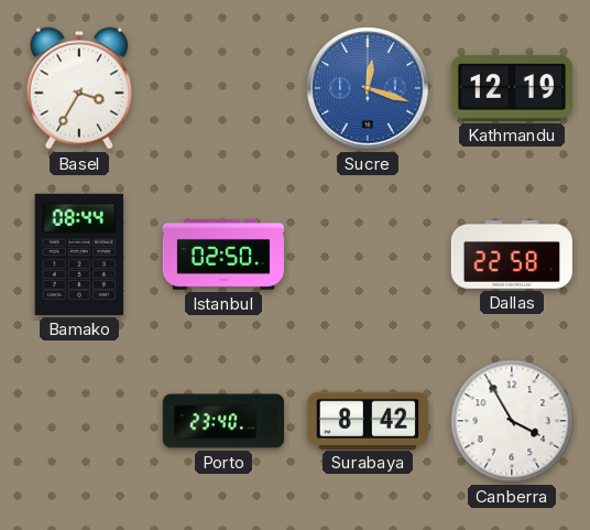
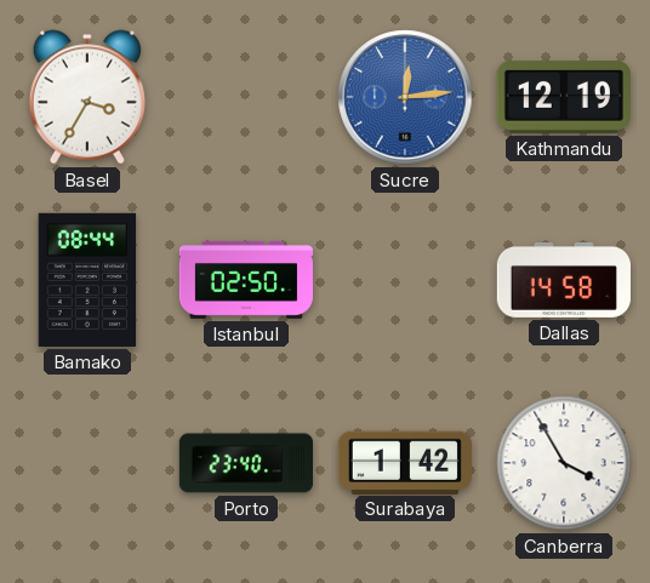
Sucre: 12:18 -> 12:14
Dallas: 22:58 -> 14:58
Surabaya: 8:42 -> 1:42
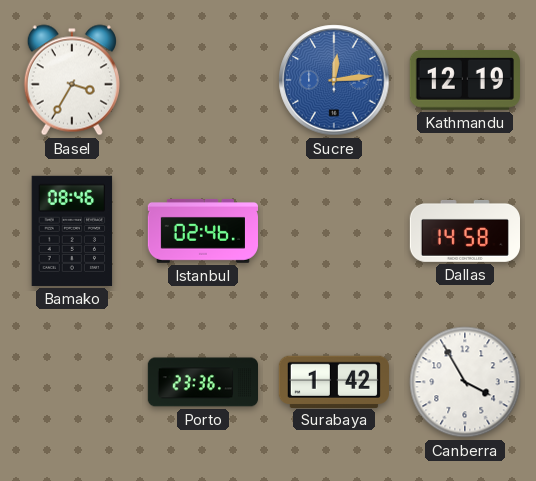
Bamako: 08:44 -> 08:46
Istanbul: 02:50 -> 02:46
Porto: 23:40 -> 23:36
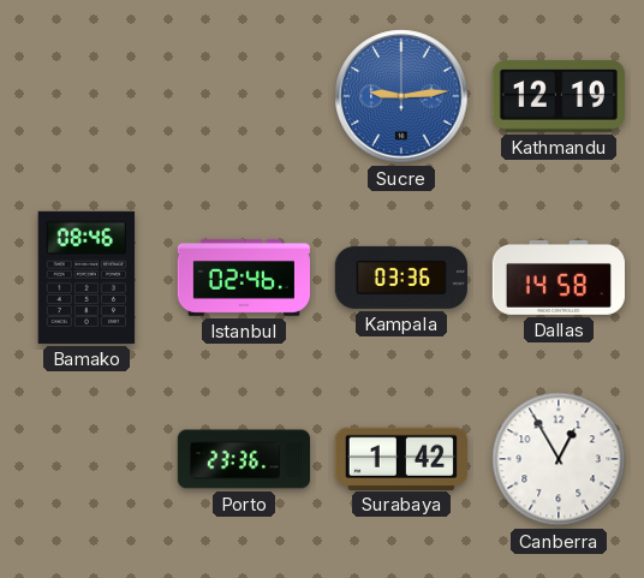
Basel: 3:35 -> none
Sucre: 12:14 -> 9:14
Kampala: none -> 03:36
Canberra: 3:55 -> 12:55
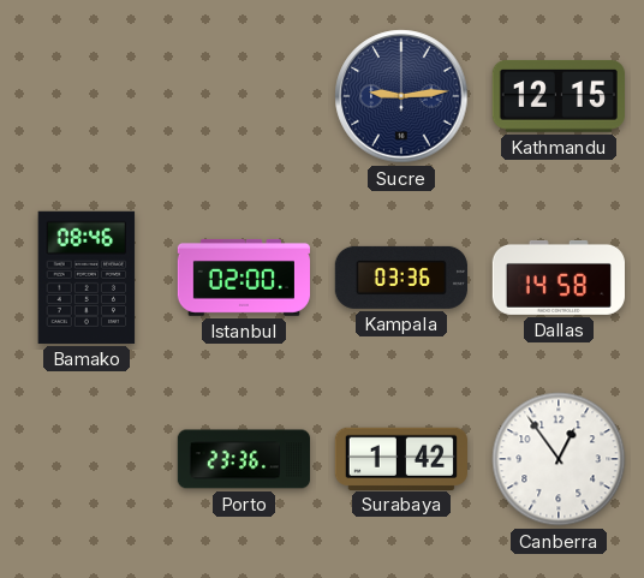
Sucre dial: blue -> navy
Kathmandu: 12:19 -> 12:15
Istanbul: 02:46 -> 02:00
Canberra: 12:55 -> 12:54
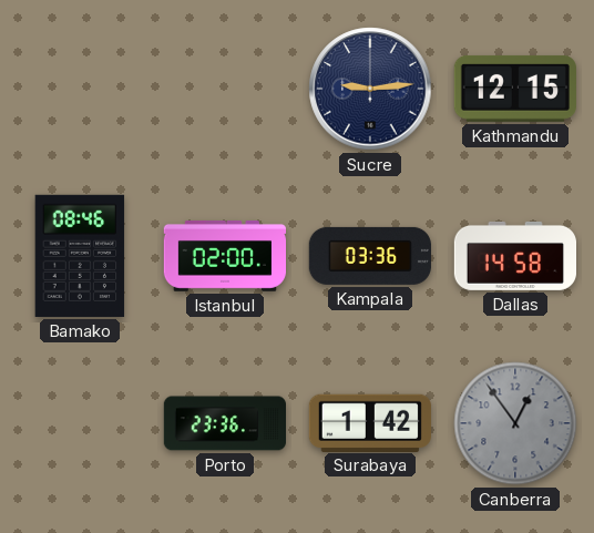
Canberra dial: white -> grey
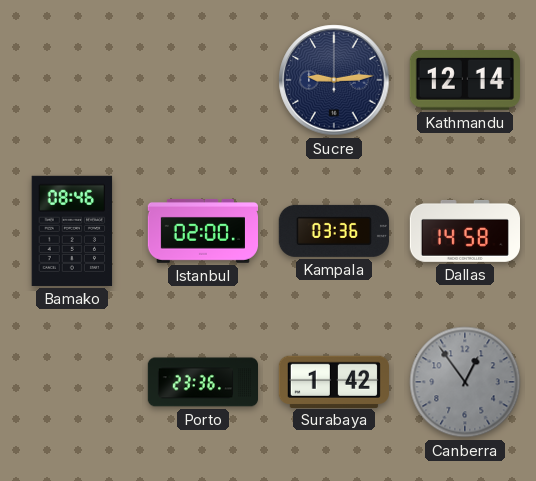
Kathmandu: 12:15 -> 12:14
